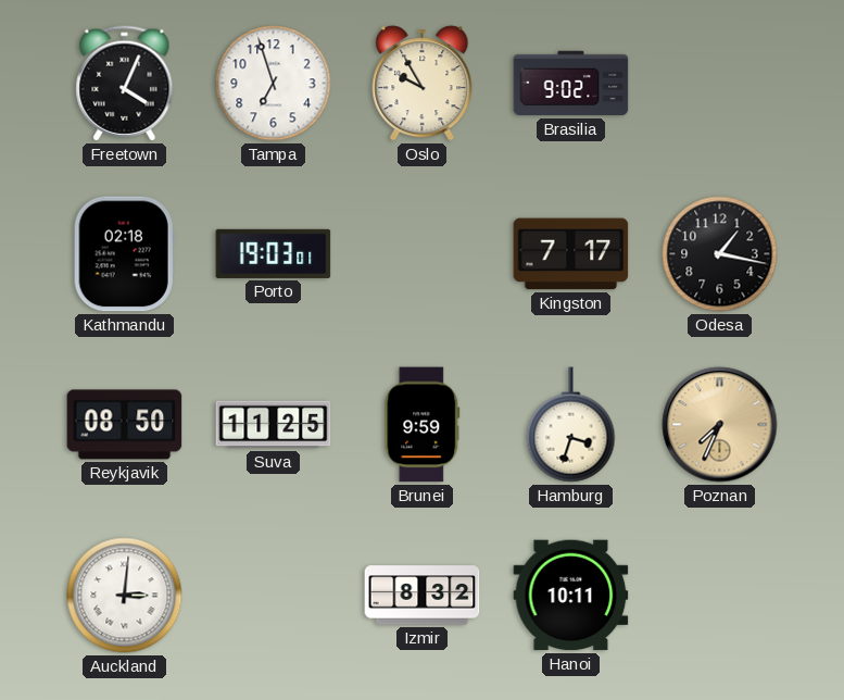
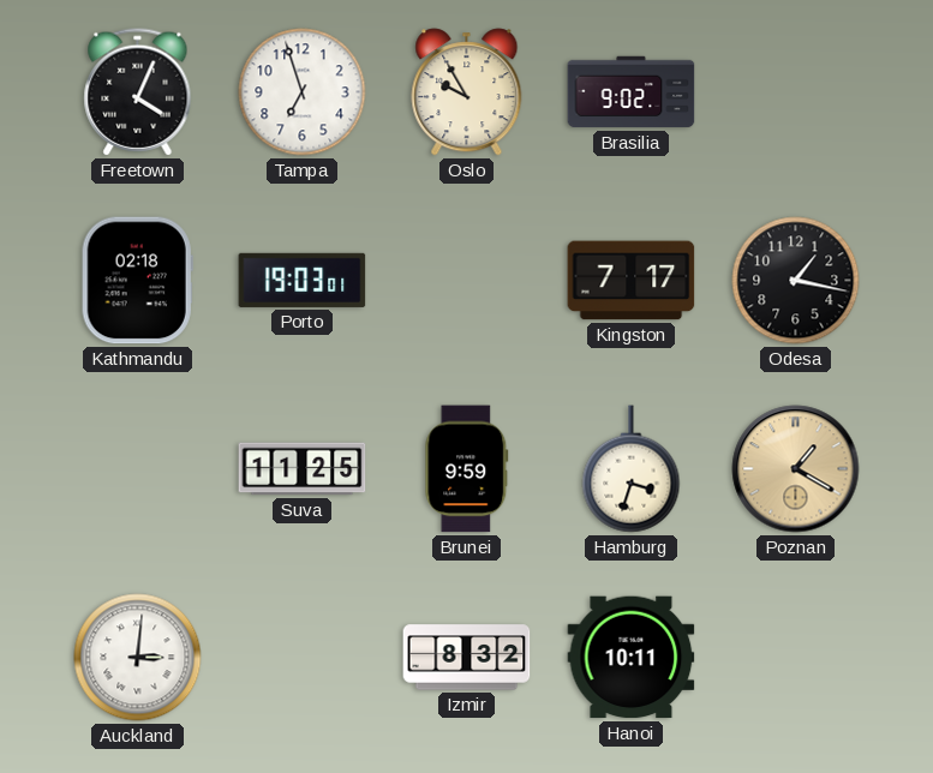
Reykjavik: 08:50 -> none
Poznan: 7:34 -> 1:20
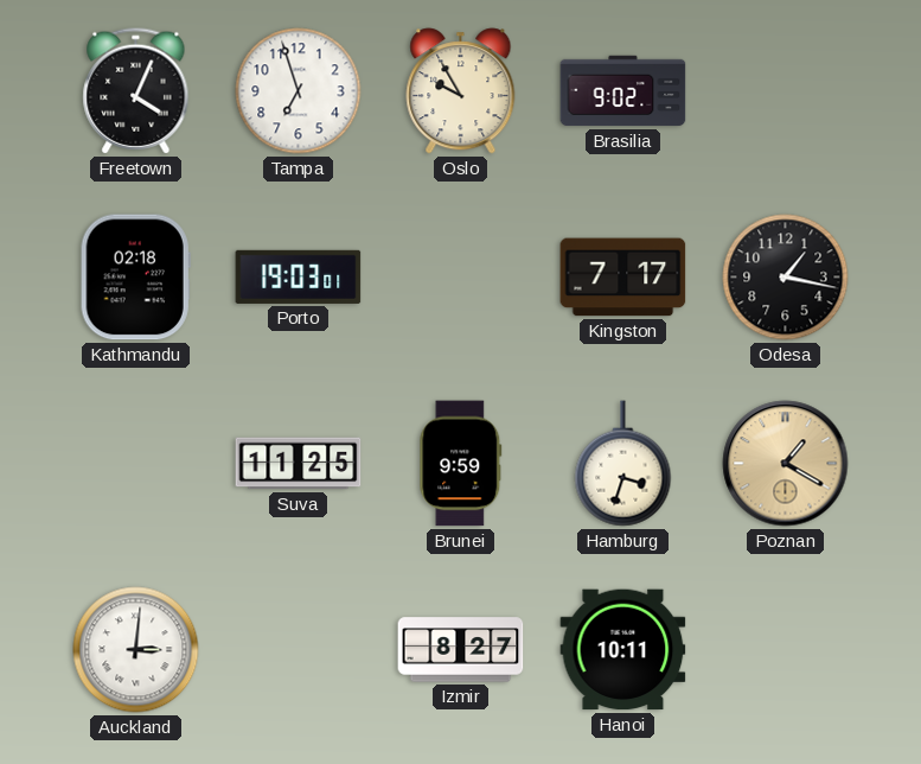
Izmir: 8:32 -> 8:27
